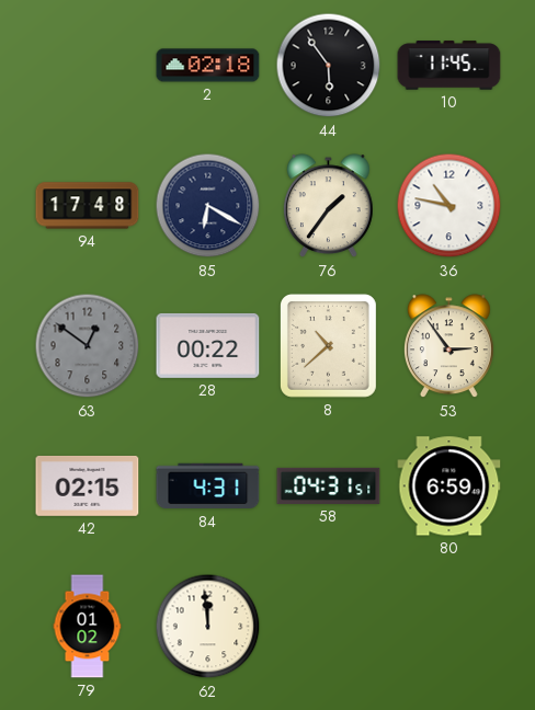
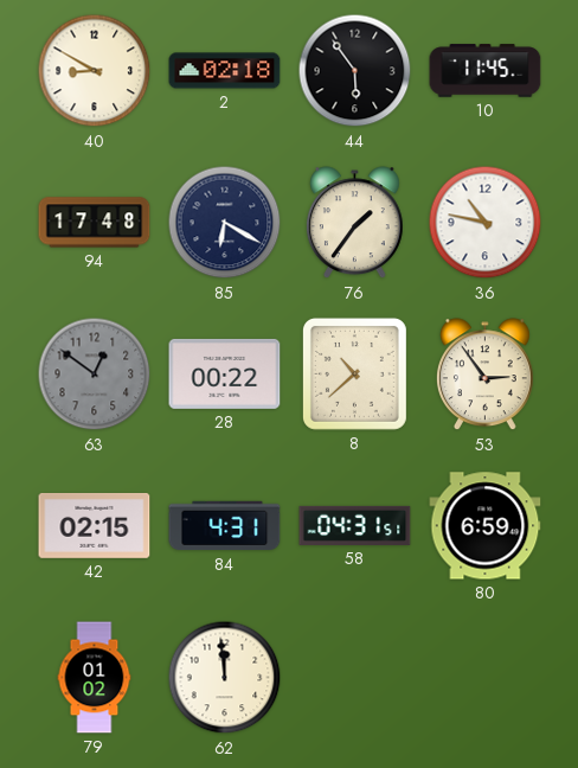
40: none -> 8:50
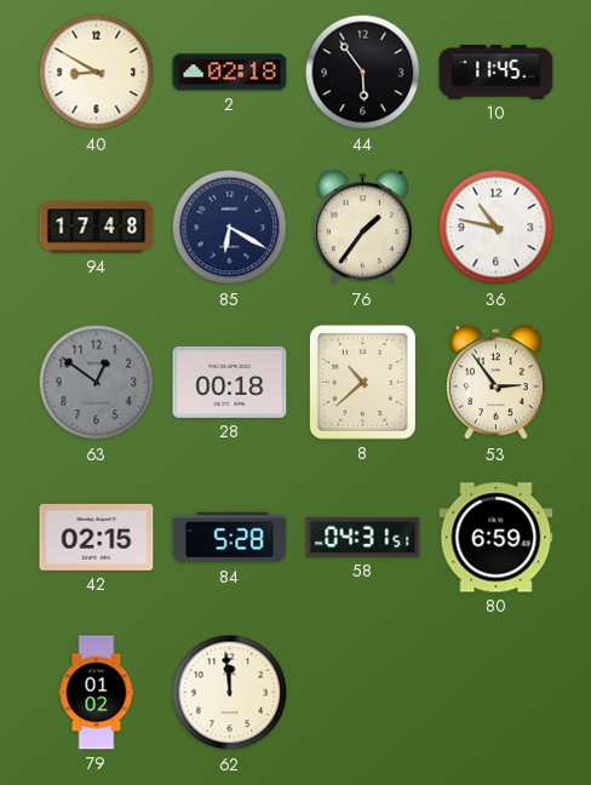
28: 00:22 -> 00:18
84: 4:31 -> 5:28
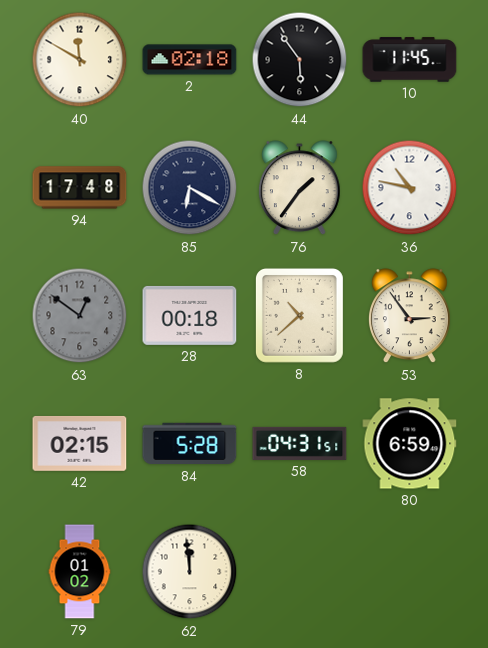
40: 8:50 -> 11:50
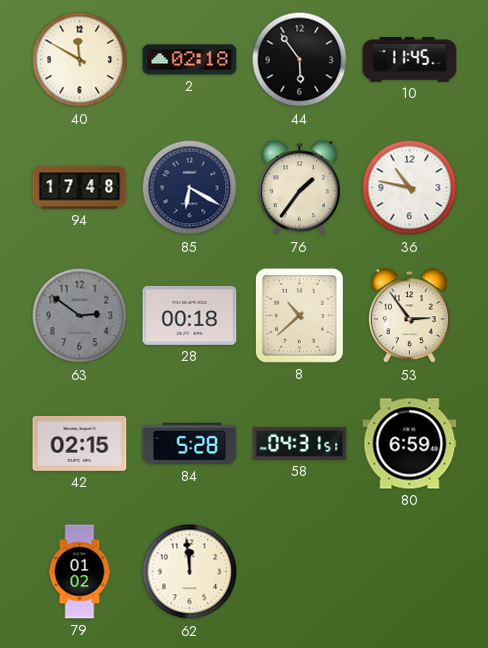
63: 12:51 -> 2:51
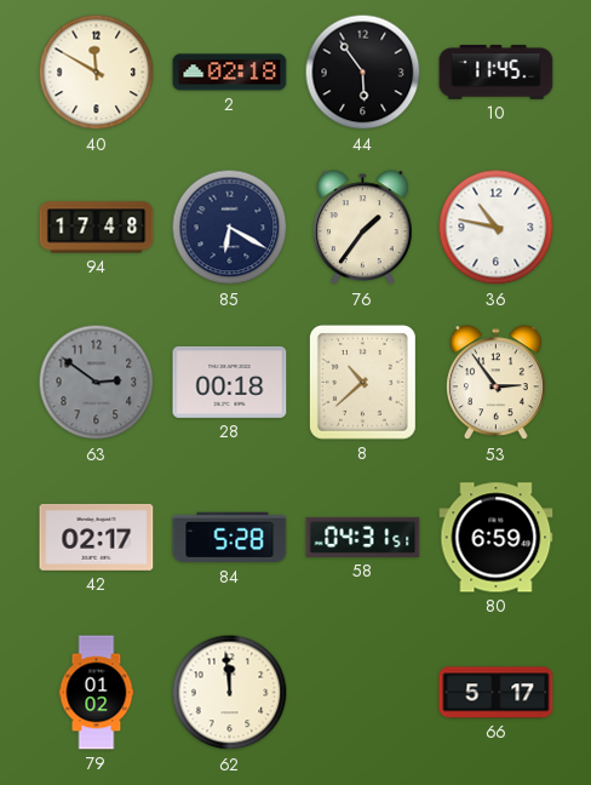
42: 02:15 -> 02:17
66: none -> 5:17
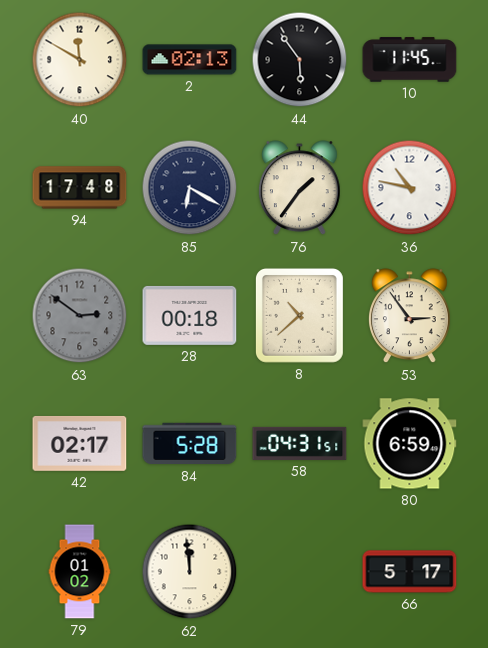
2: 02:18 -> 02:13
